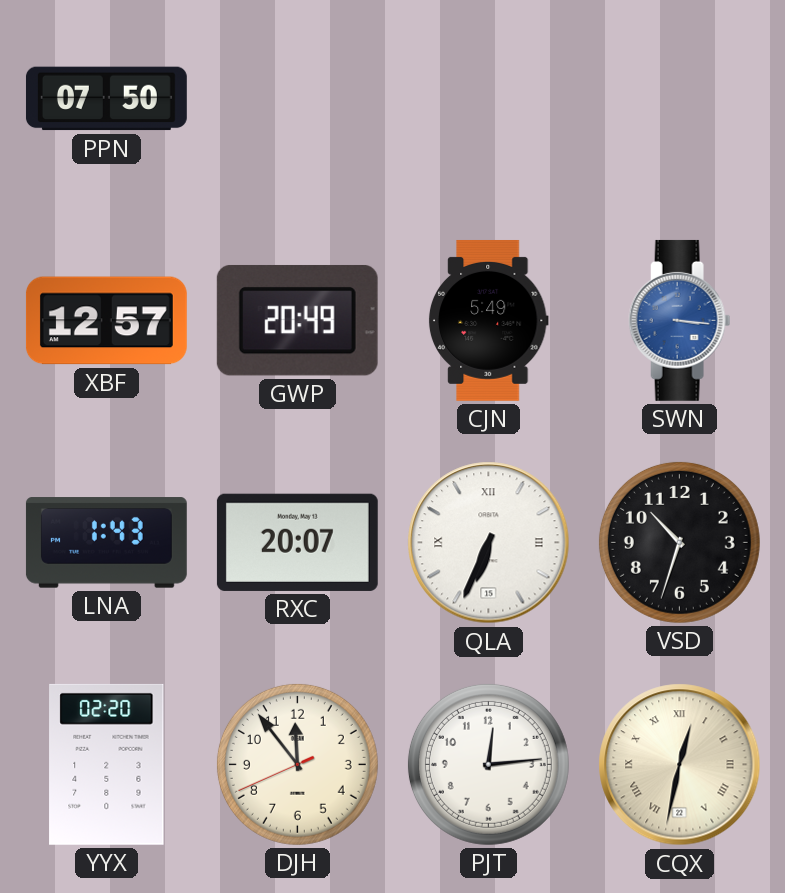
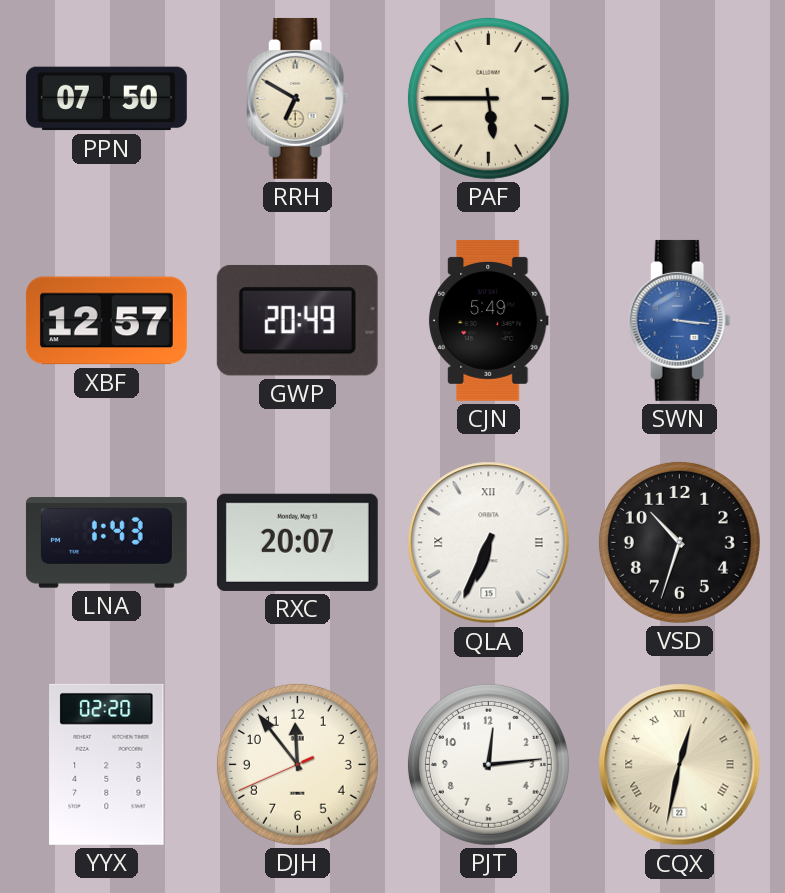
RRH: none -> 6:50
PAF: none -> 5:45
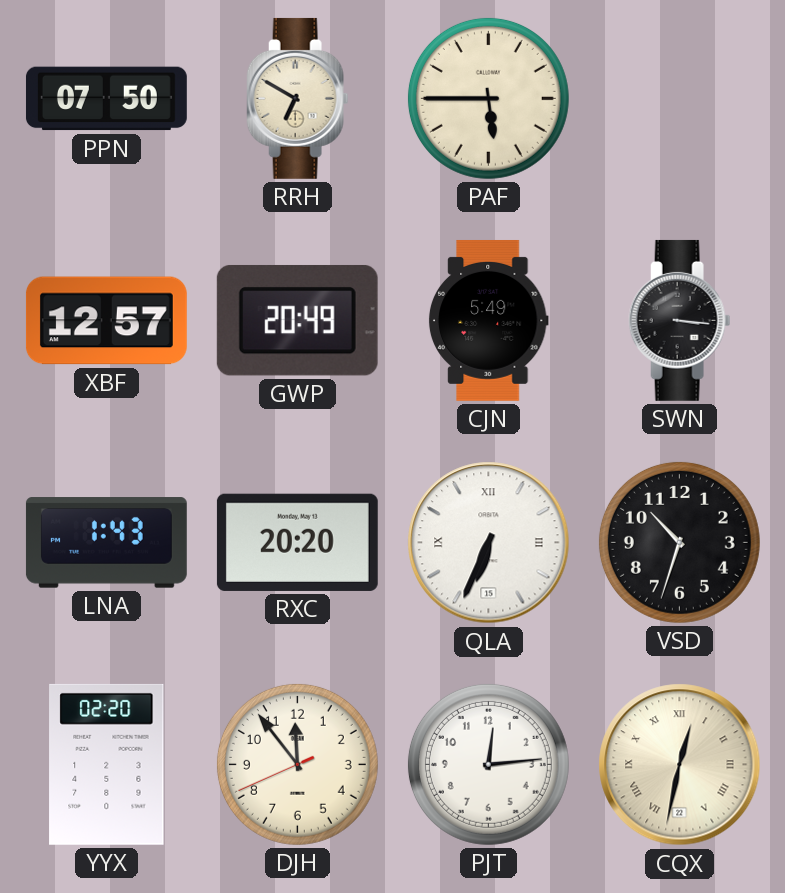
SWN dial: blue -> black
RXC: 20:07 -> 20:20
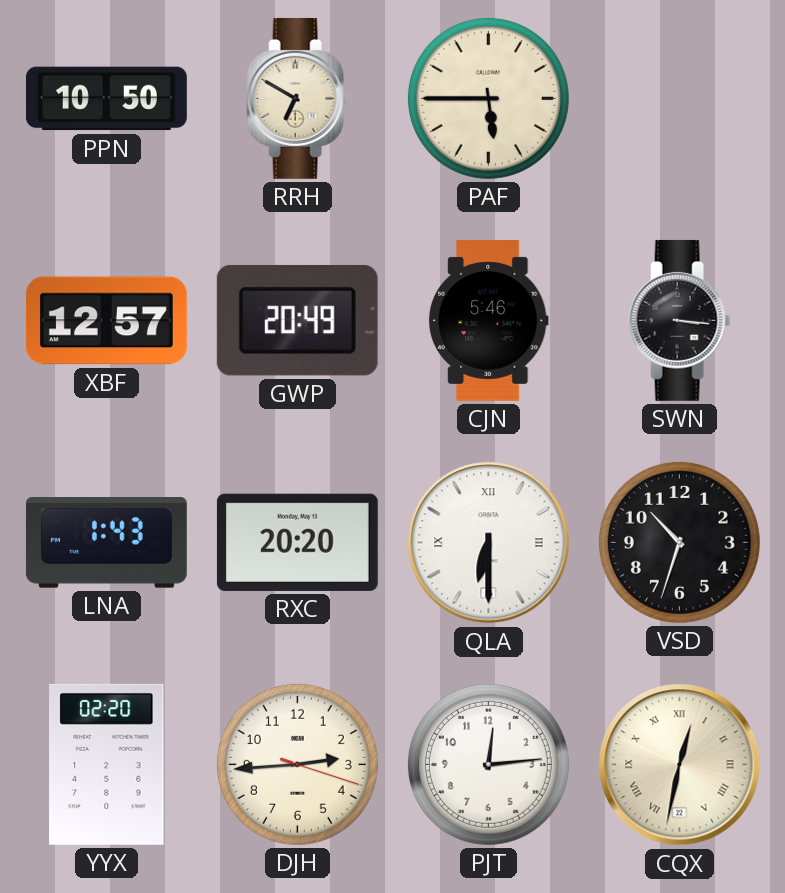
PPN: 07:50 -> 10:50
CJN: 5:49 -> 5:46
QLA: 6:34 -> 6:30
DJH: 11:53 -> 2:44
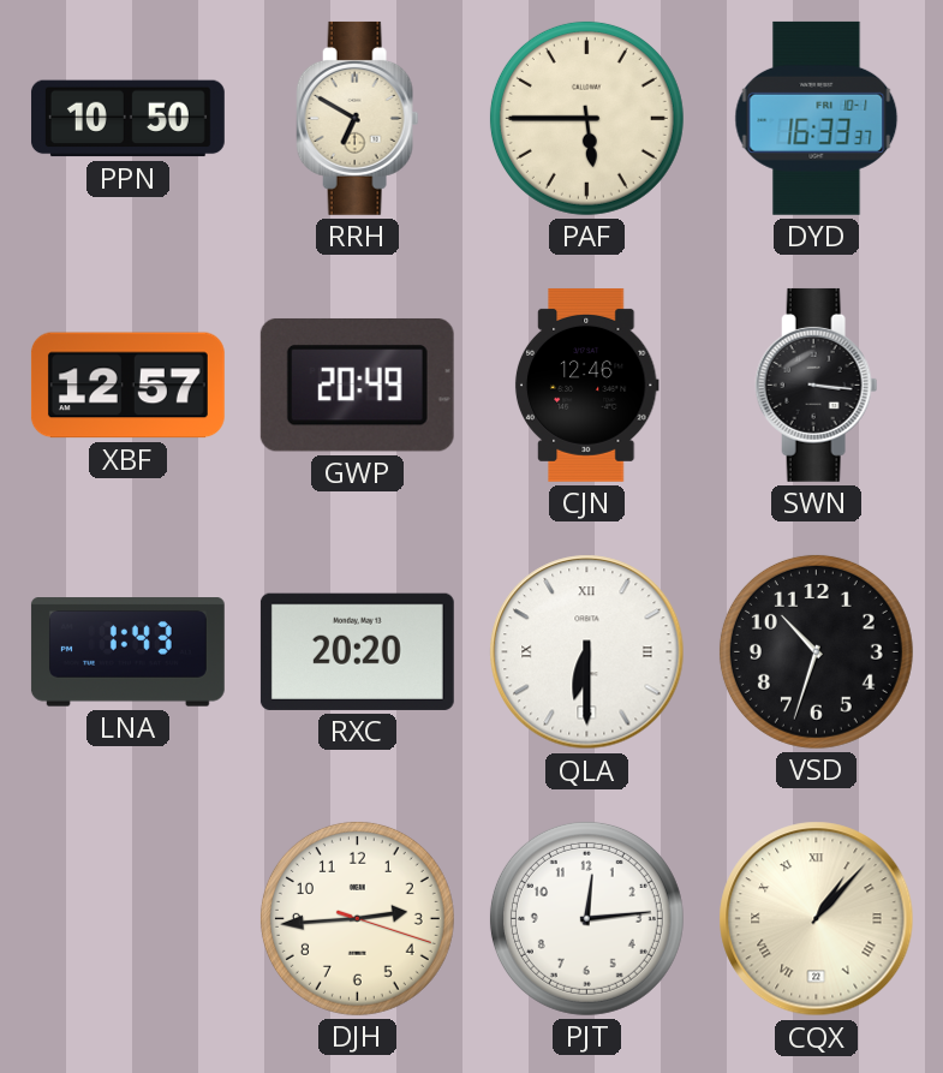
DYD: none -> 16:33
CJN: 5:46 -> 12:46
YYX: 02:20 -> none
CQX: 12:32 -> 1:07
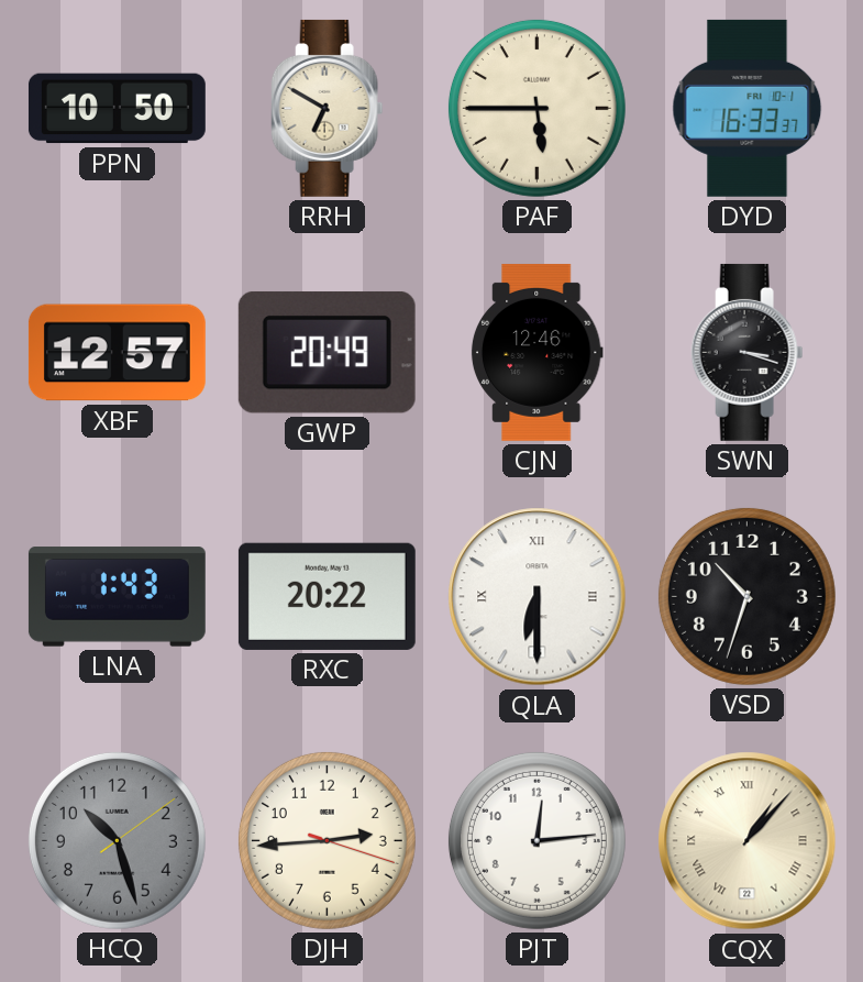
SWN: 3:16 -> 3:18
RXC: 20:20 -> 20:22
HCQ: none -> 10:27
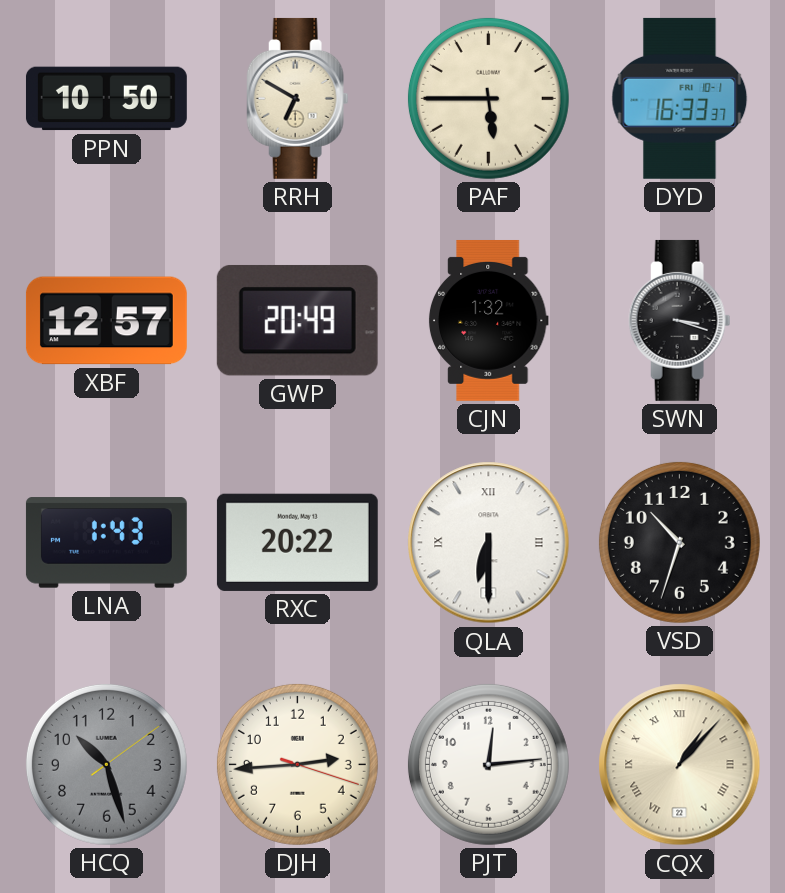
CJN: 12:46 -> 1:32
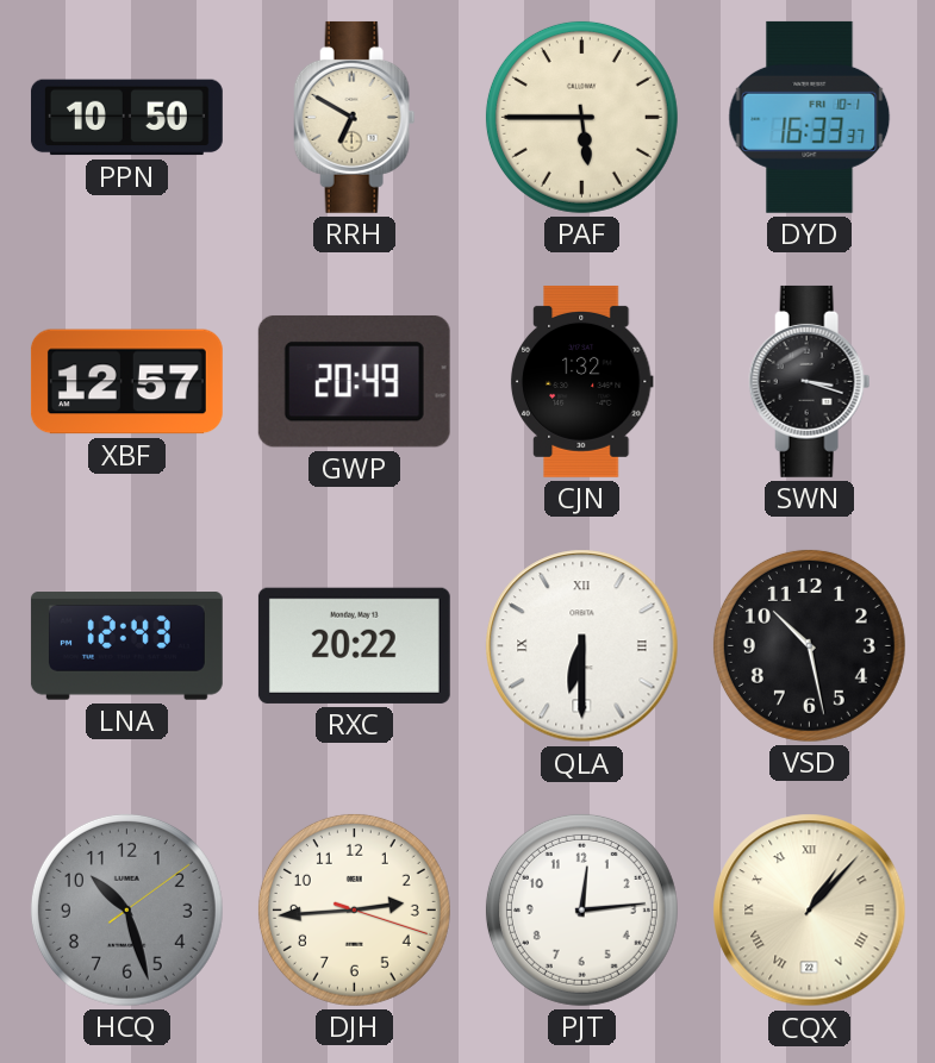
LNA: 1:43 -> 12:43
VSD: 10:33 -> 10:28
